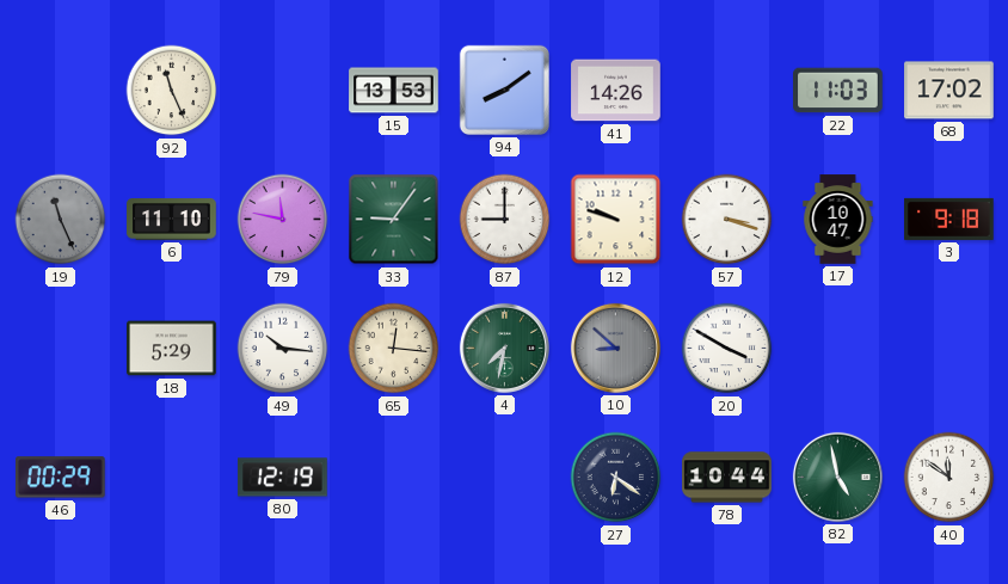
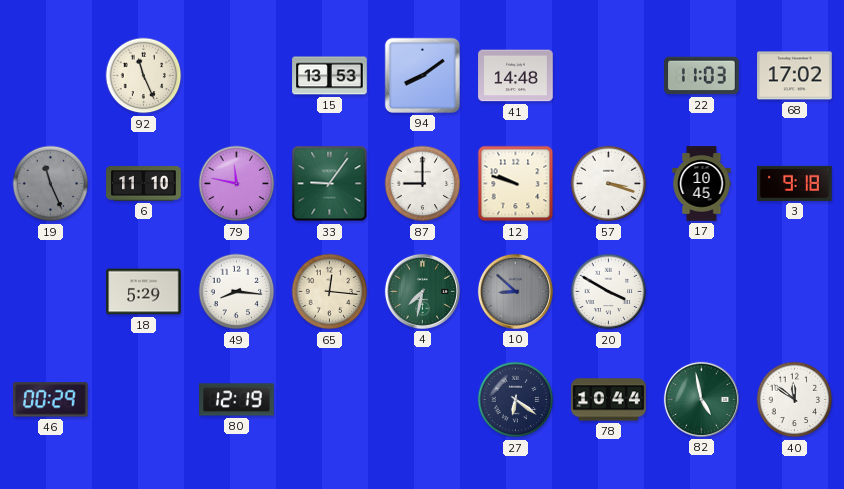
41: 14:26 -> 14:48
17: 10:47 -> 10:45
49: 10:16 -> 8:16
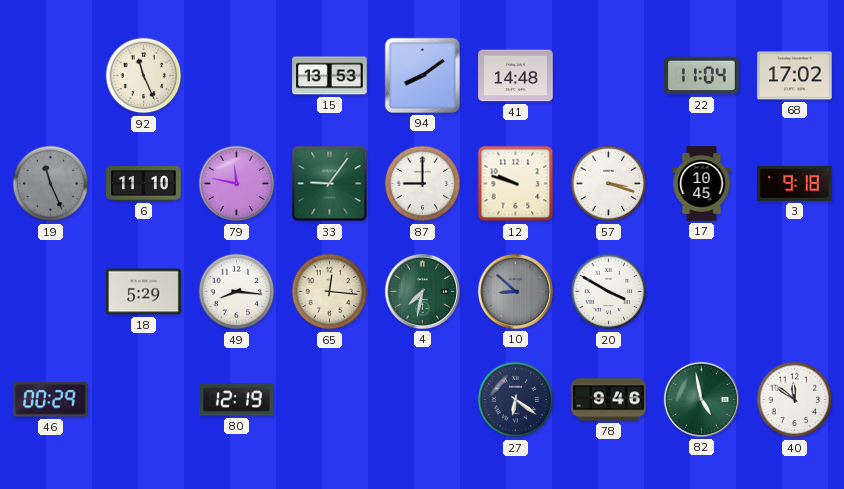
22: 11:03 -> 11:04
78: 10:44 -> 9:46
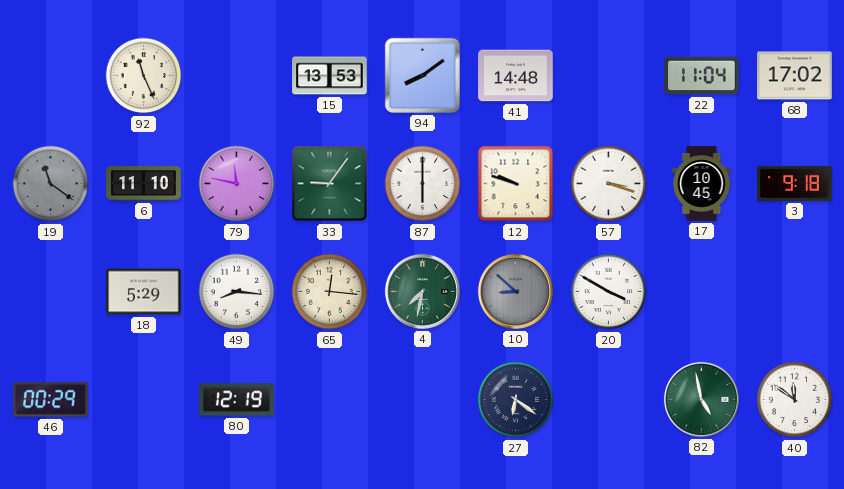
19: 11:26 -> 11:21
87: 9:00 -> 6:00
78: 9:46 -> none
